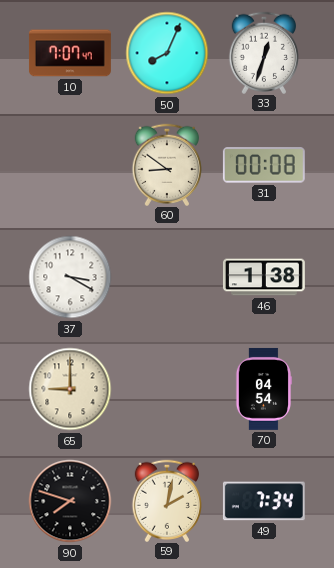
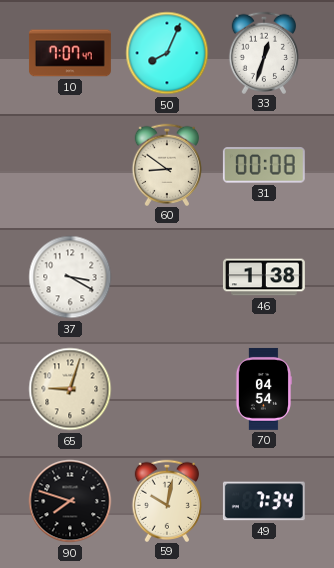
65: 9:00 -> 9:03
59: 2:02 -> 10:02
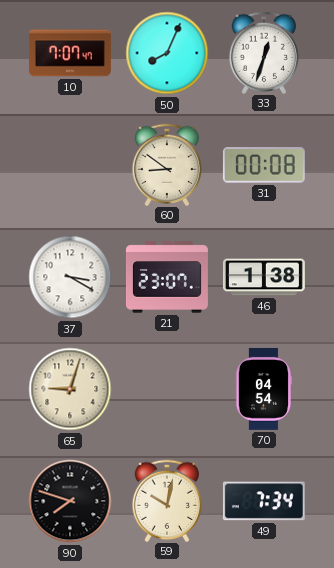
21: none -> 23:07
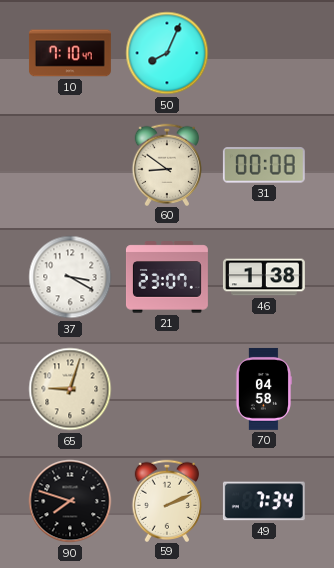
10: 7:07 -> 7:10
33: 12:33 -> none
70: 04:54 -> 04:58
59: 10:02 -> 2:11
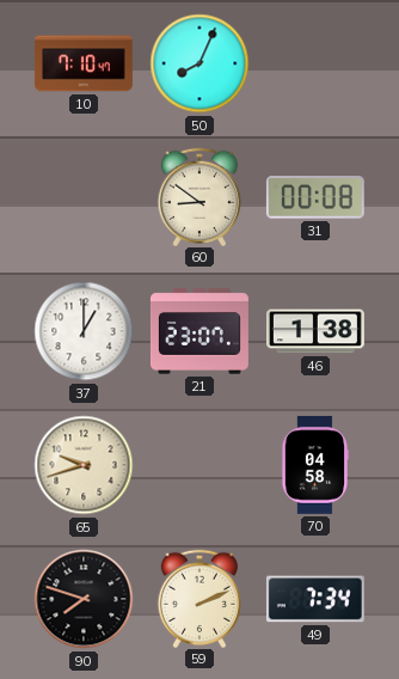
37: 3:20 -> 1:00
65: 9:03 -> 9:42
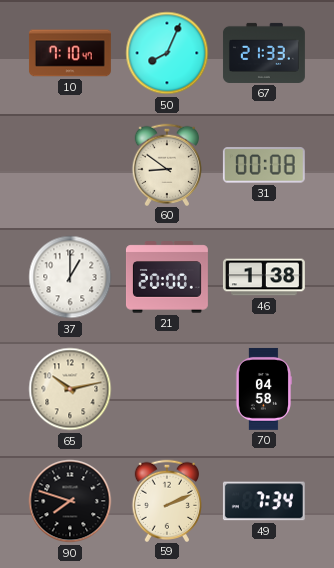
67: none -> 21:33
21: 23:07 -> 20:00
65: 9:42 -> 10:13
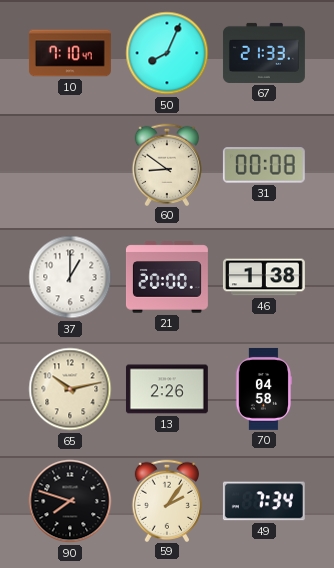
13: none -> 2:26
59: 2:11 -> 2:06
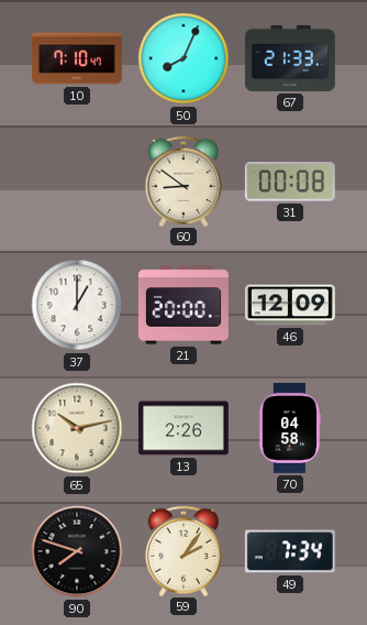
46: 1:38 -> 12:09
